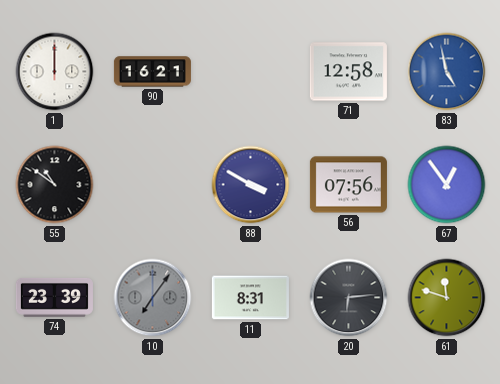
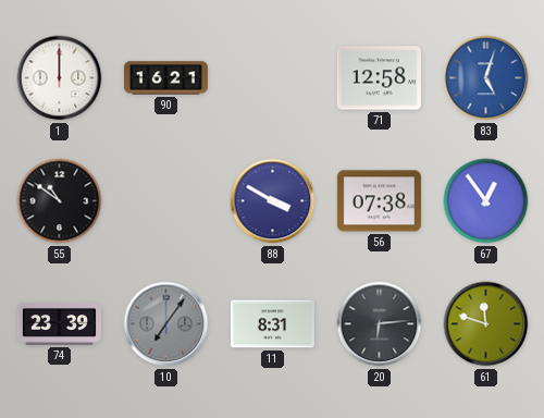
83: 4:58 -> 5:03
56: 07:56 -> 07:38
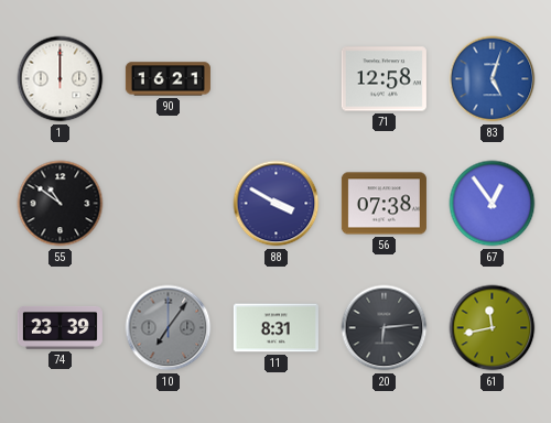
61: 11:48 -> 11:43
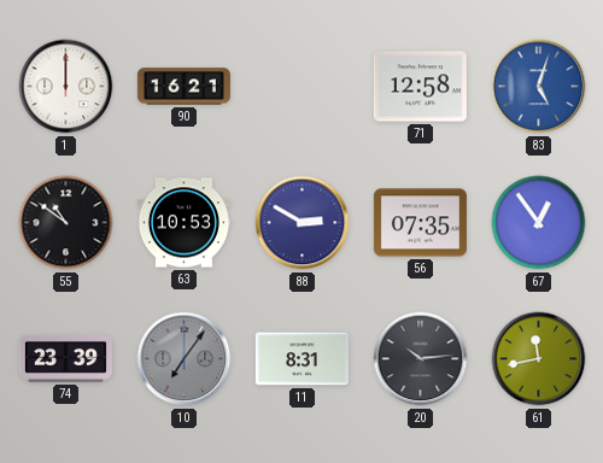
63: none -> 10:53
88: 3:50 -> 2:50
56: 07:38 -> 07:35
20: 6:14 -> 10:14
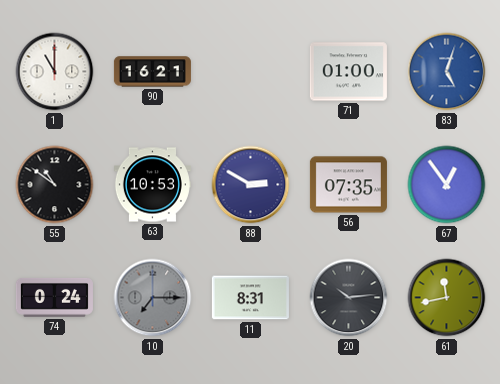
1: 12:00 -> 11:00
71: 12:58 -> 01:00
74: 23:39 -> 0:24
10: 7:06 -> 7:15
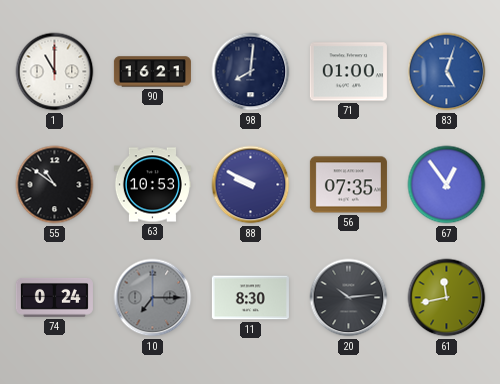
98: none -> 8:01
88: 2:50 -> 9:50
11: 8:31 -> 8:30
